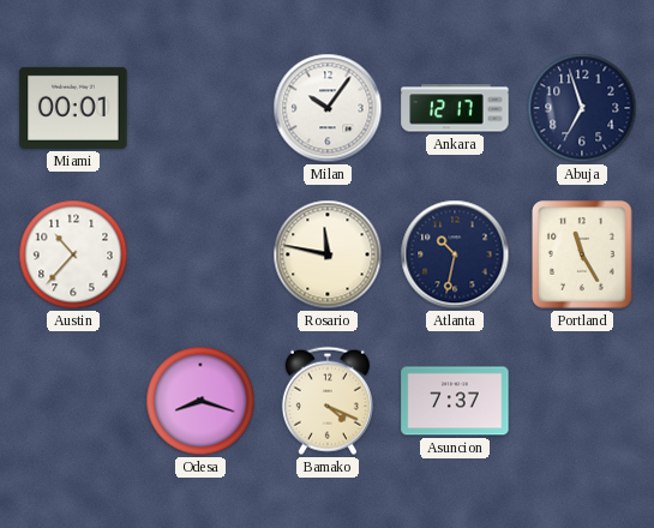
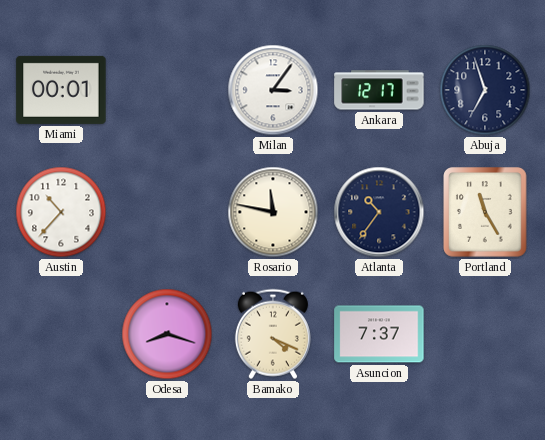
Milan: 10:06 -> 3:06
Atlanta: 10:32 -> 10:36
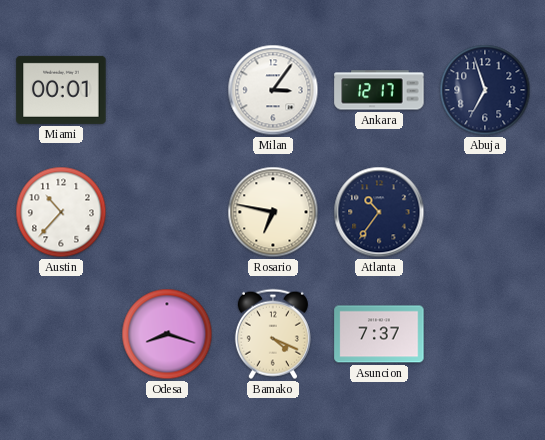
Rosario: 11:47 -> 6:47
Portland: 11:25 -> none
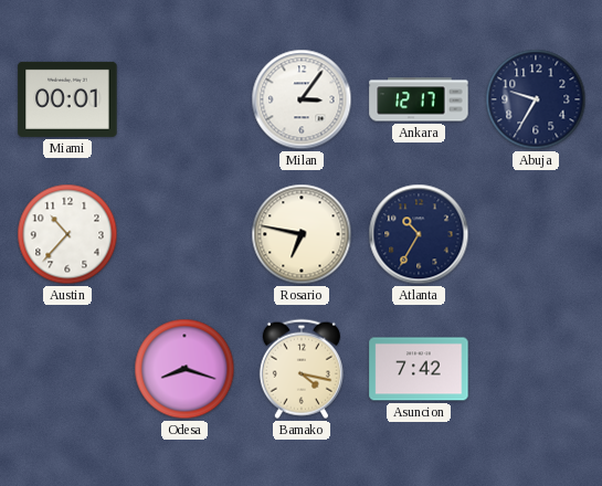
Abuja: 6:57 -> 9:35
Atlanta: 10:36 -> 10:35
Bamako: 4:19 -> 4:17
Asuncion: 7:37 -> 7:42
